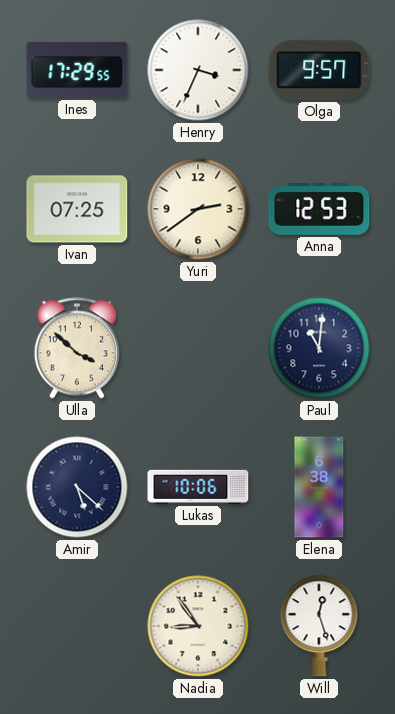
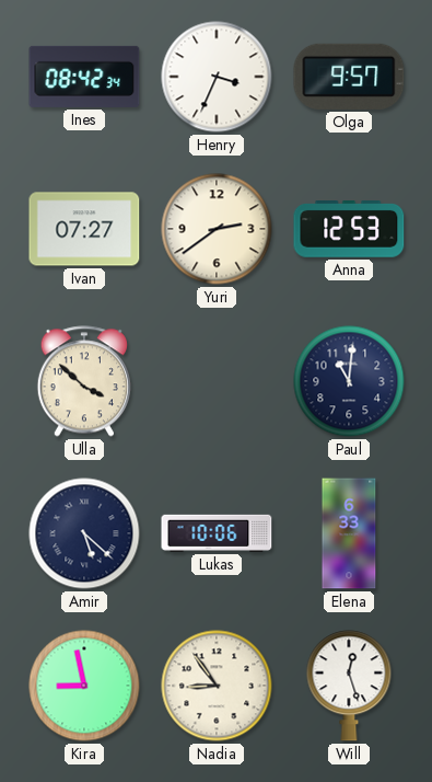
Ines: 17:29 -> 08:42
Ivan: 07:25 -> 07:27
Elena: 6:38 -> 6:33
Kira: none -> 8:58
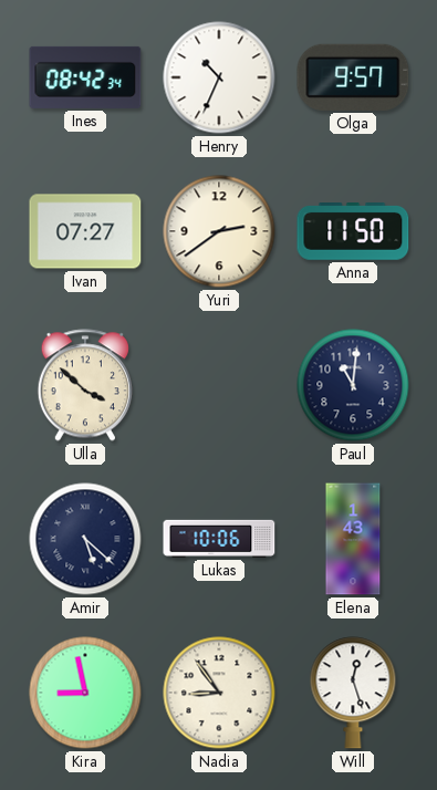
Henry: 3:34 -> 10:34
Anna: 12:53 -> 11:50
Elena: 6:33 -> 1:43
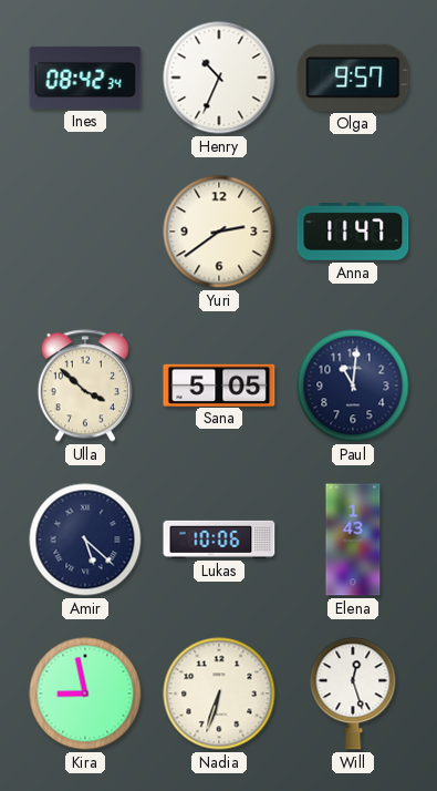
Ivan: 07:27 -> none
Anna: 11:50 -> 11:47
Sana: none -> 5:05
Nadia: 8:54 -> 6:33
